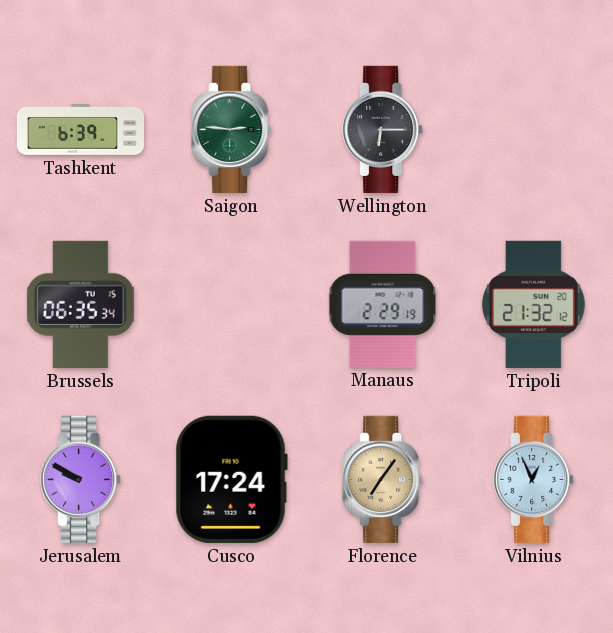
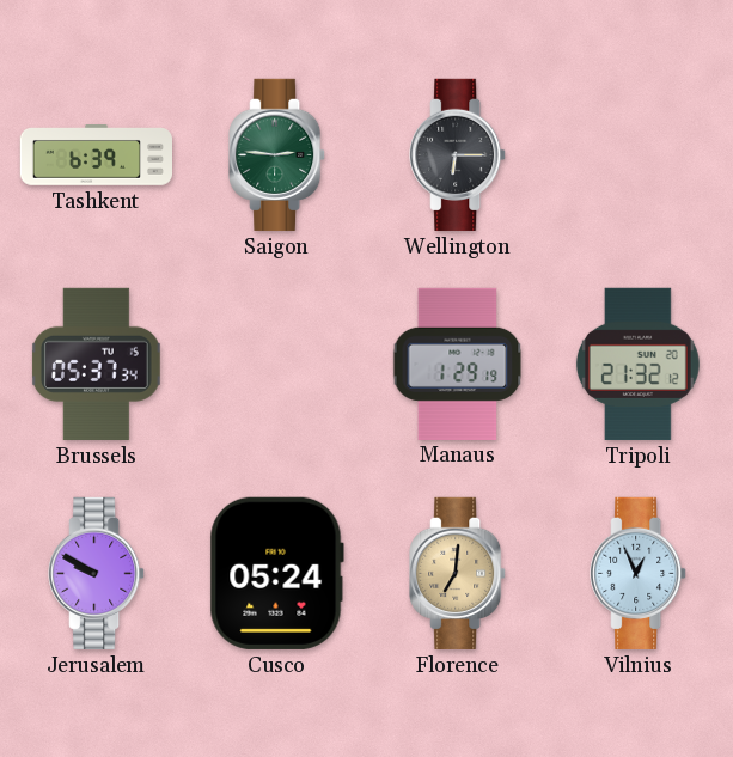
Brussels: 06:35 -> 05:37
Manaus: 2:29 -> 1:29
Cusco: 17:24 -> 05:24
Florence: 7:06 -> 7:01
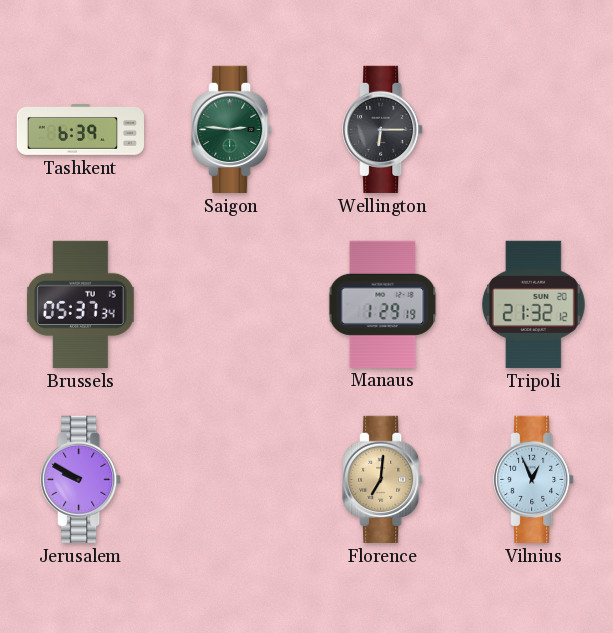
Cusco: 05:24 -> none
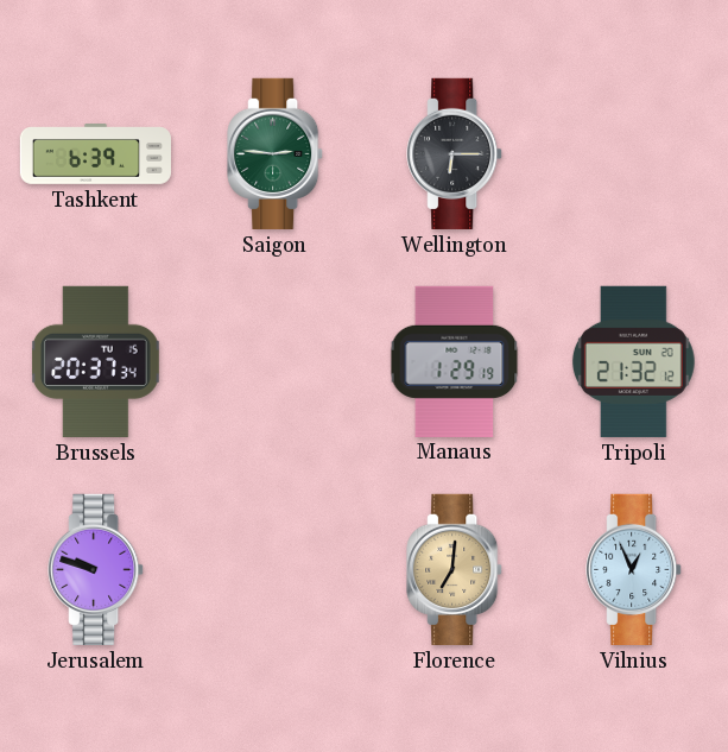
Brussels: 05:37 -> 20:37
Jerusalem: 9:50 -> 9:48
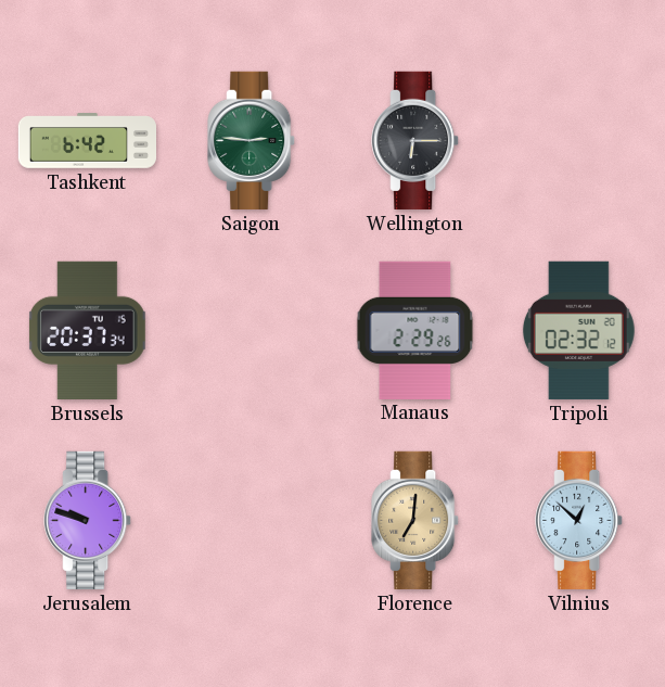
Tashkent: 6:39 -> 6:42
Manaus: 1:29 -> 2:29
Tripoli: 21:32 -> 02:32
Vilnius: 12:56 -> 12:52
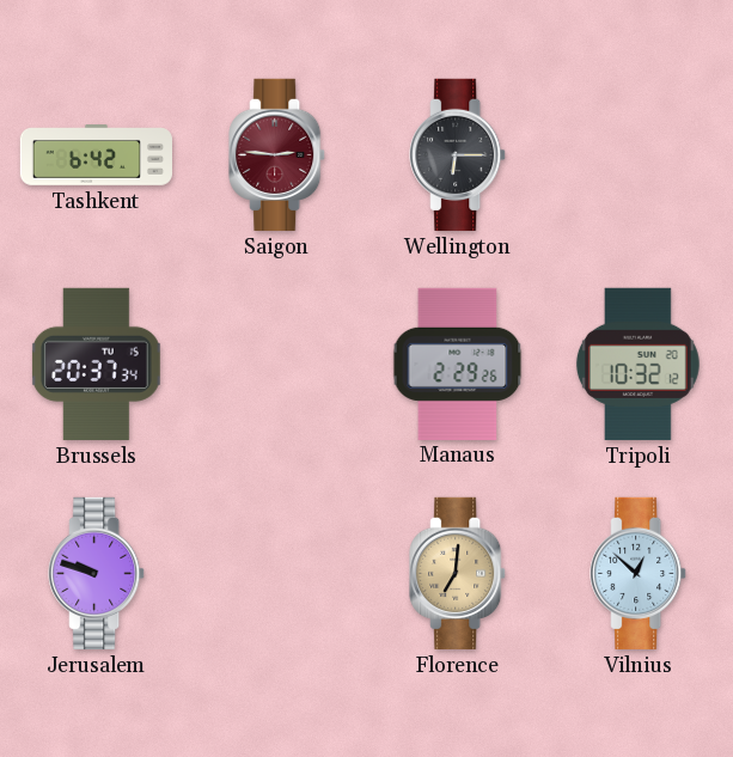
Saigon dial: green -> burgundy
Tripoli: 02:32 -> 10:32
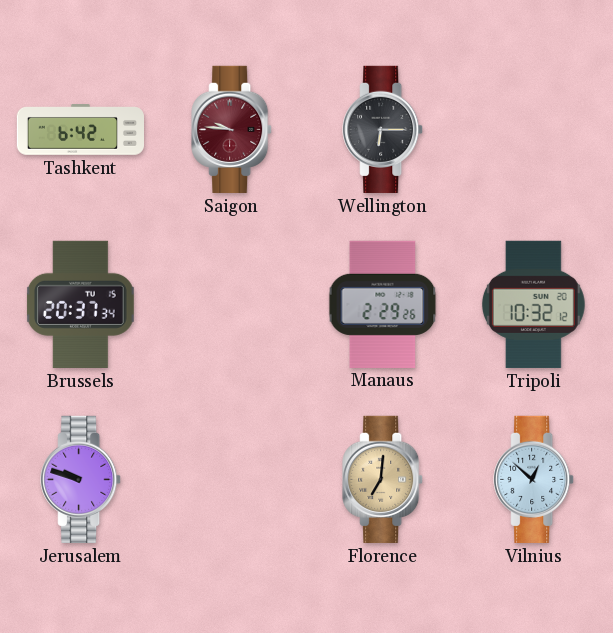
Saigon: 2:46 -> 9:46
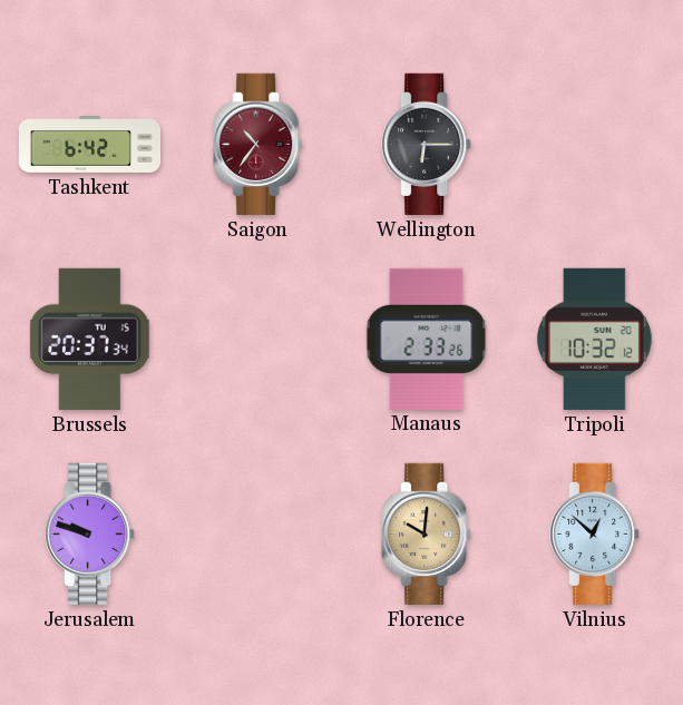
Saigon: 9:46 -> 10:36
Manaus: 2:29 -> 2:33
Florence: 7:01 -> 10:01
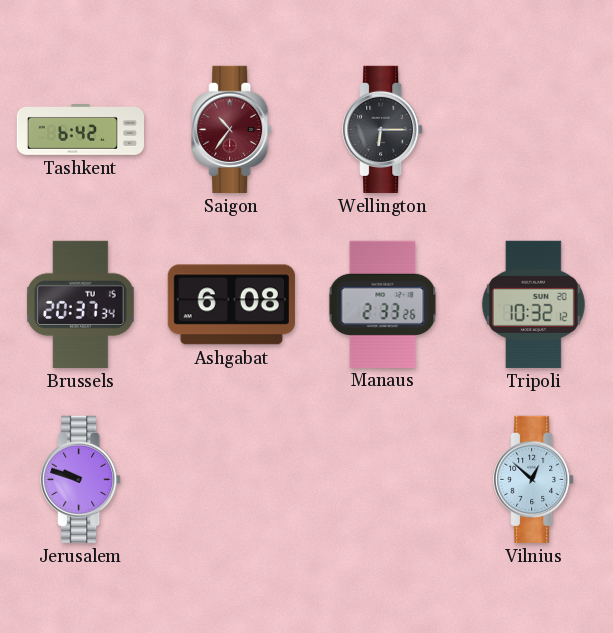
Ashgabat: none -> 6:08
Florence: 10:01 -> none
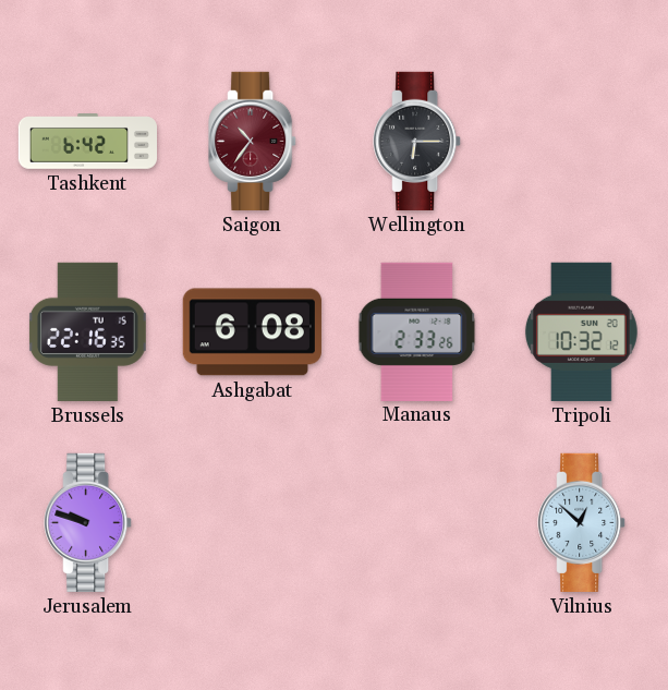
Brussels: 20:37 -> 22:16
